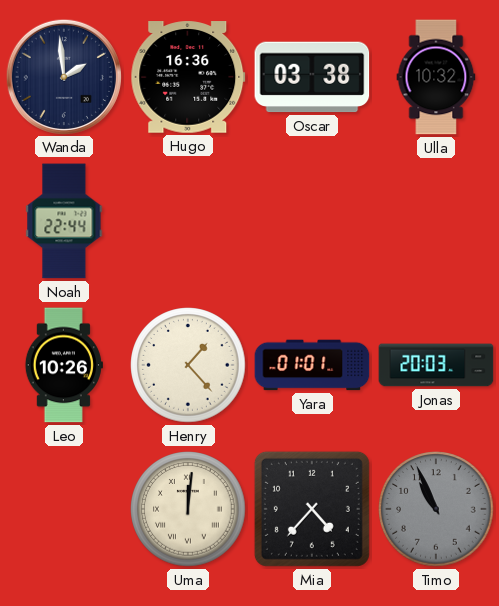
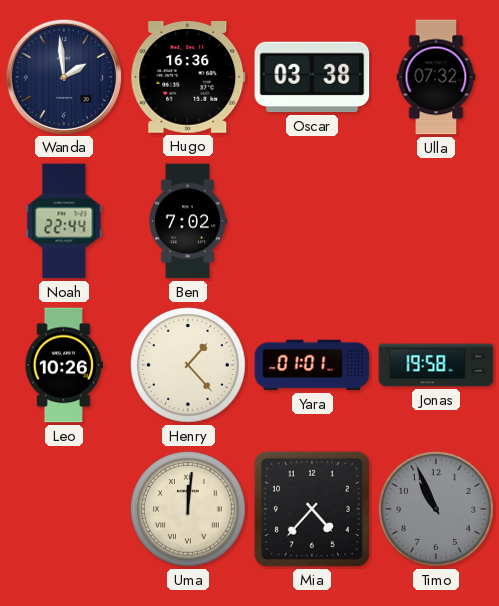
Ulla: 10:32 -> 07:32
Ben: none -> 7:02
Jonas: 20:03 -> 19:58
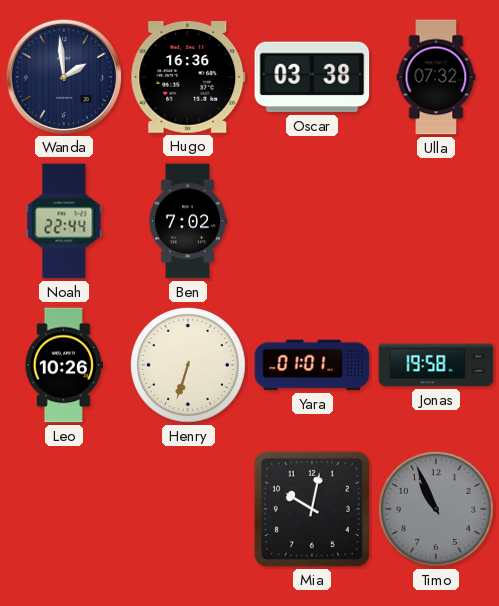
Henry: 1:23 -> 6:33
Uma: 12:01 -> none
Mia: 4:37 -> 10:02
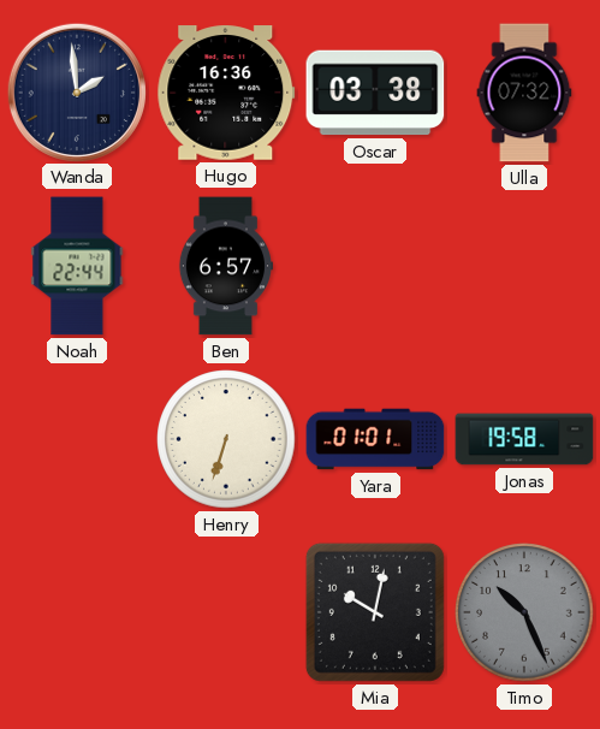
Ben: 7:02 -> 6:57
Leo: 10:26 -> none
Timo: 10:56 -> 10:26
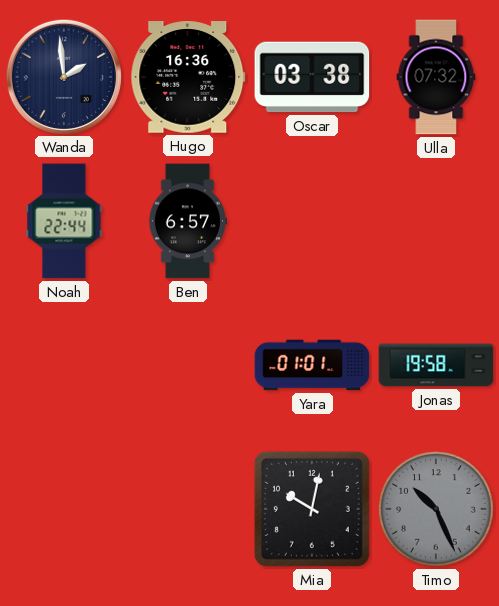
Henry: 6:33 -> none
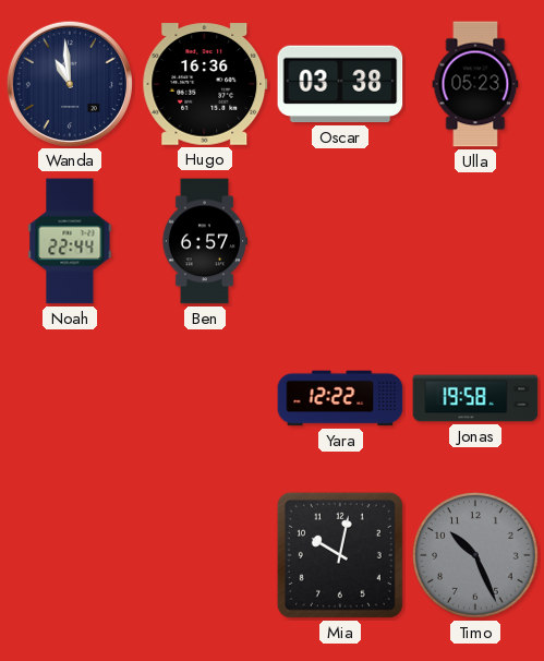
Wanda: 1:59 -> 10:59
Ulla: 07:32 -> 05:23
Yara: 01:01 -> 12:22
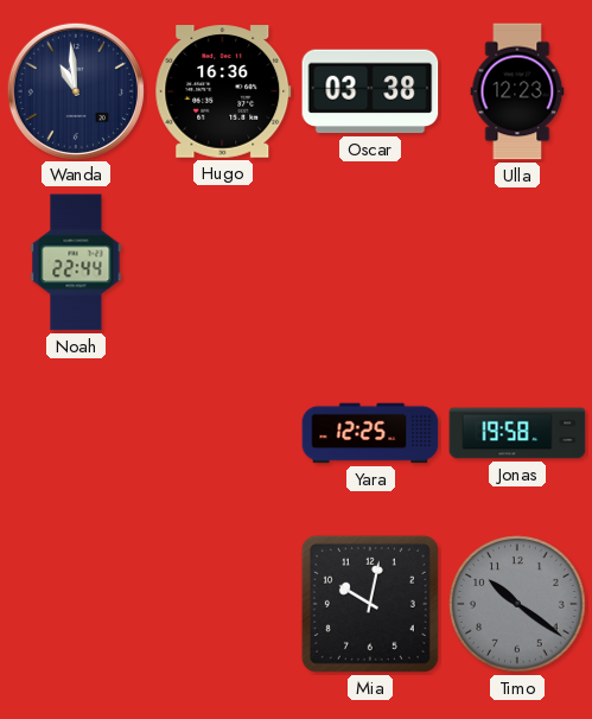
Ulla: 05:23 -> 12:23
Ben: 6:57 -> none
Yara: 12:22 -> 12:25
Timo: 10:26 -> 10:21
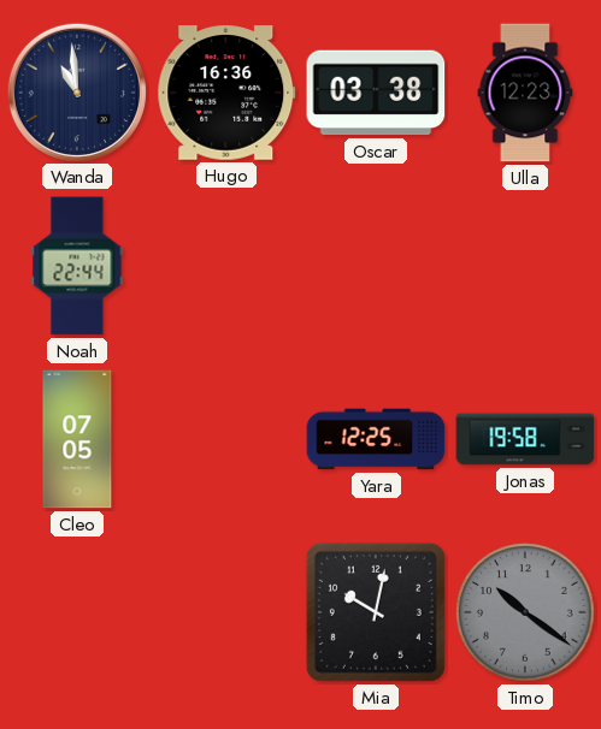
Cleo: none -> 07:05
